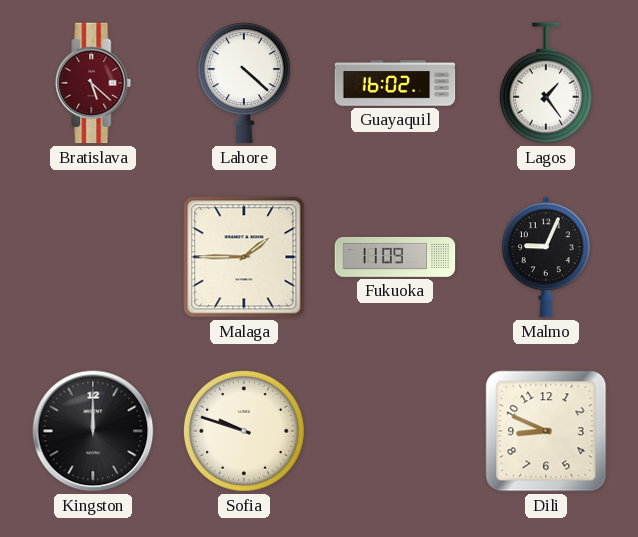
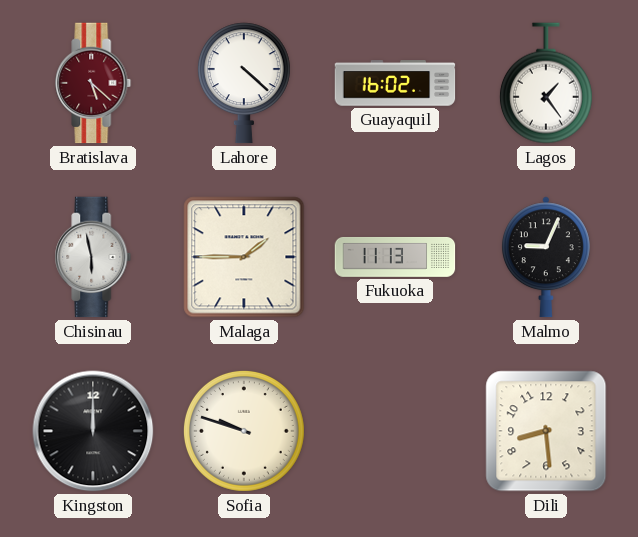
Chisinau: none -> 5:58
Fukuoka: 11:09 -> 11:13
Dili: 8:49 -> 8:29
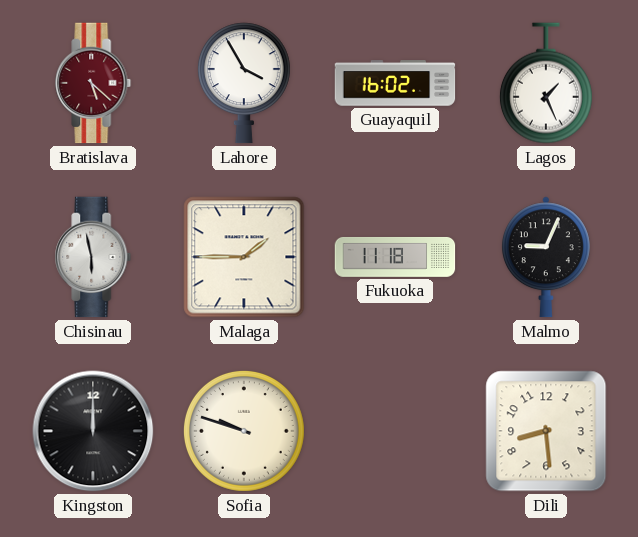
Lahore: 4:22 -> 3:55
Lagos: 1:24 -> 1:26
Fukuoka: 11:13 -> 11:18
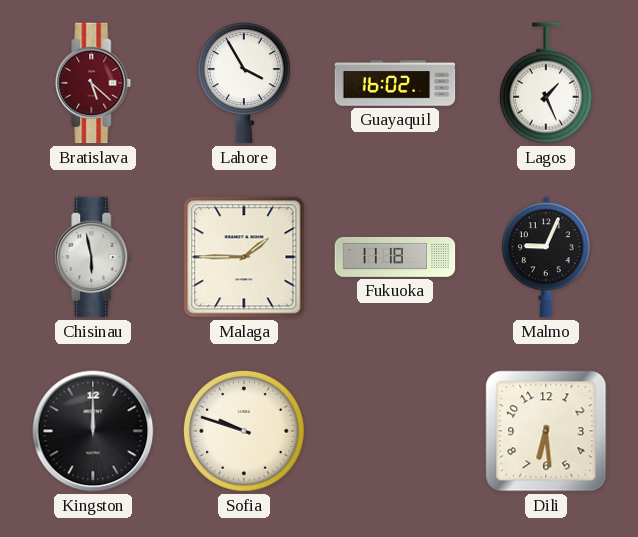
Dili: 8:29 -> 6:29
